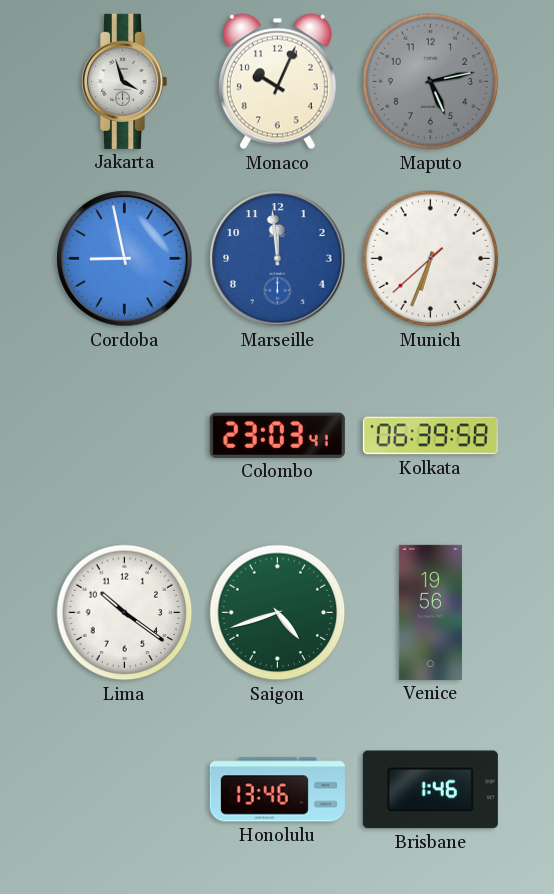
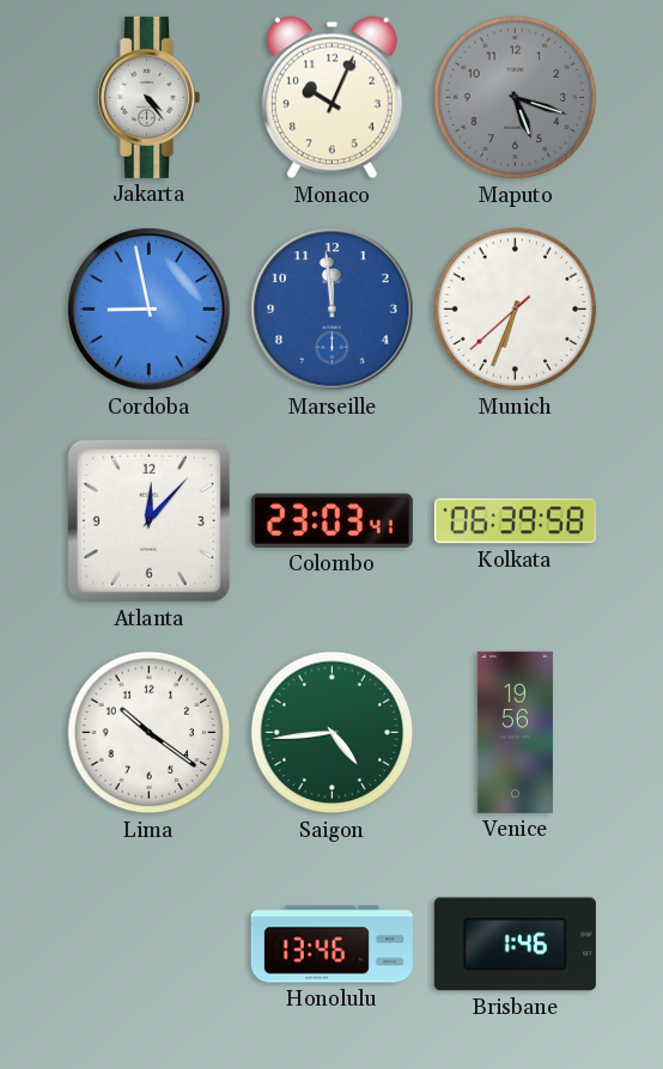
Jakarta: 3:57 -> 4:24
Maputo: 5:13 -> 5:18
Atlanta: none -> 12:07
Saigon: 4:42 -> 4:44
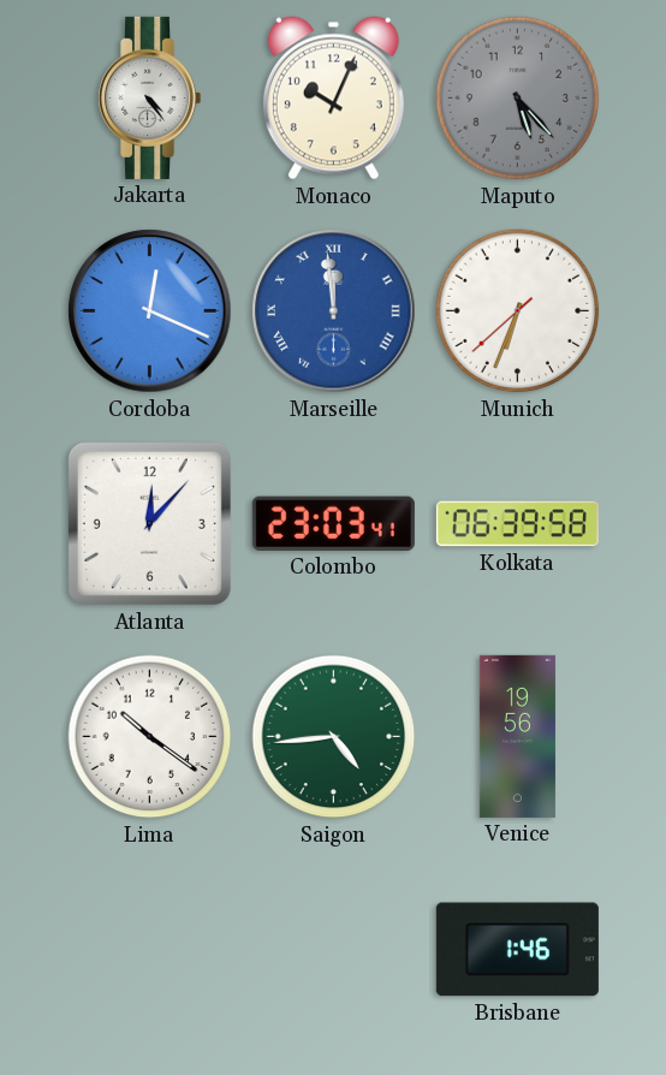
Maputo: 5:18 -> 5:23
Cordoba: 8:58 -> 12:19
Marseille numerals: Arabic -> Roman
Honolulu: 13:46 -> none
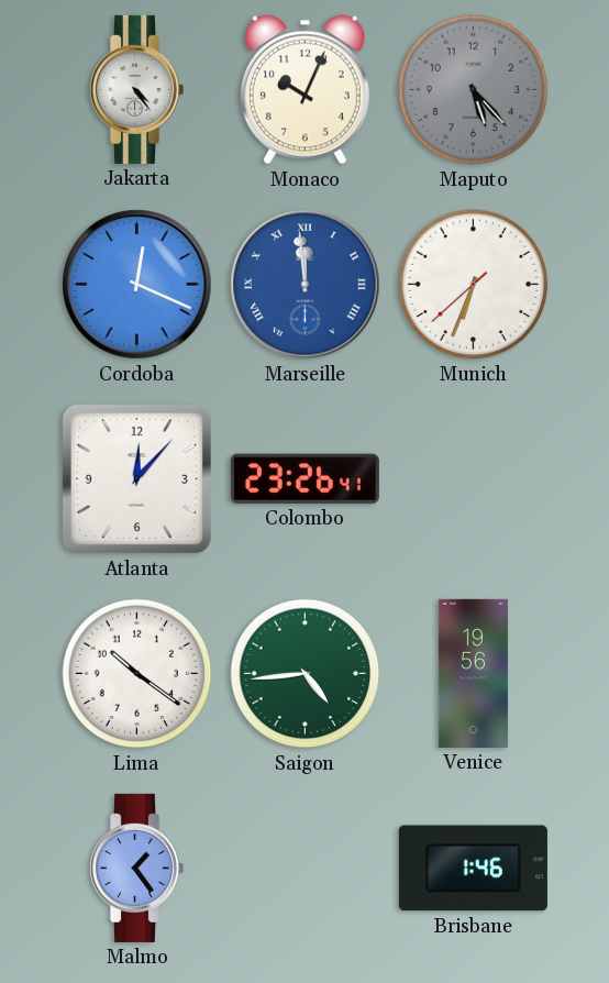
Colombo: 23:03 -> 23:26
Kolkata: 06:39 -> none
Malmo: none -> 1:24
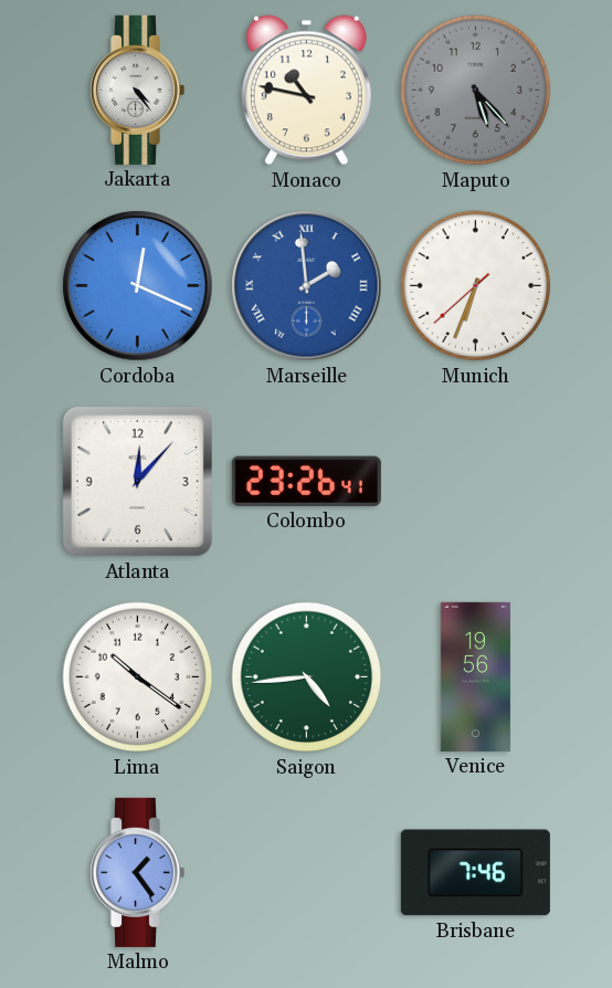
Monaco: 10:04 -> 10:47
Marseille: 11:59 -> 1:59
Brisbane: 1:46 -> 7:46
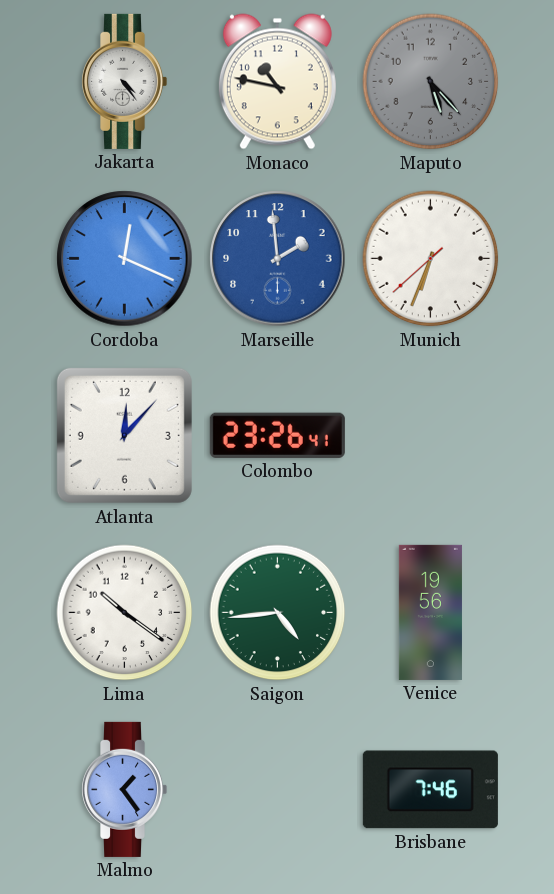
Marseille numerals: Roman -> Arabic
